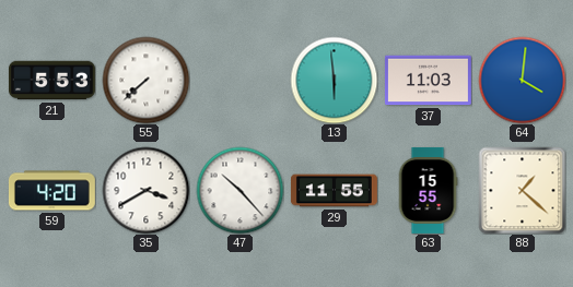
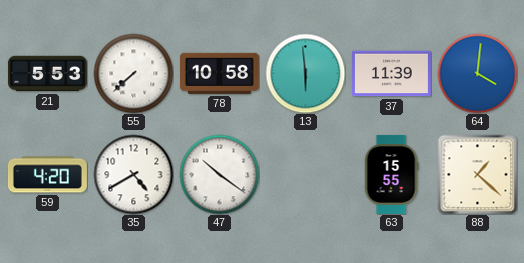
78: none -> 10:58
37: 11:03 -> 11:39
35: 3:40 -> 4:40
47: 10:23 -> 10:21
29: 11:55 -> none
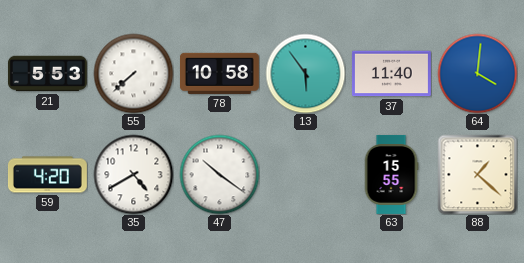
13: 5:59 -> 5:54
37: 11:39 -> 11:40
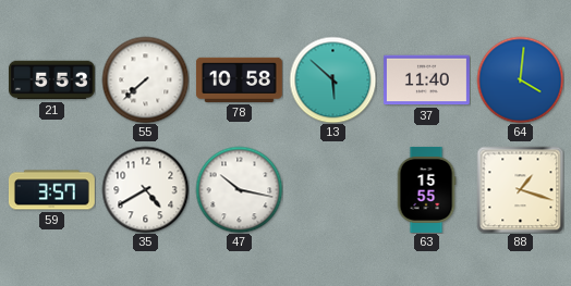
13: 5:54 -> 5:52
59: 4:20 -> 3:57
47: 10:21 -> 10:17
88: 1:22 -> 1:18
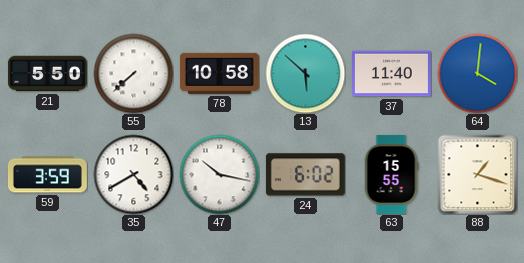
21: 5:53 -> 5:50
59: 3:57 -> 3:59
24: none -> 6:02
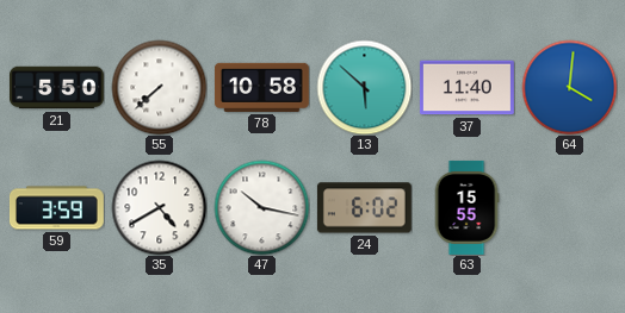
88: 1:18 -> none
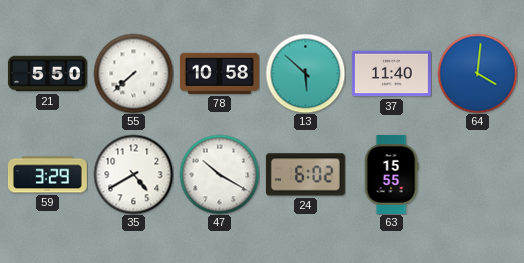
59: 3:59 -> 3:29
47: 10:17 -> 10:20
